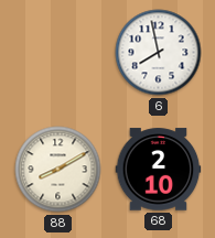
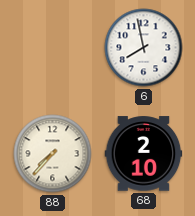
88: 8:10 -> 7:37
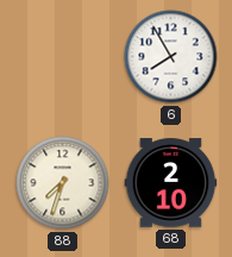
6: 7:58 -> 7:55
88: 7:37 -> 7:33
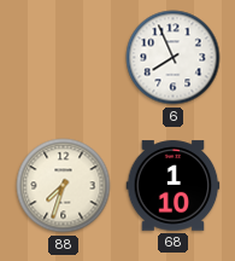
6: 7:55 -> 7:56
68: 2:10 -> 1:10
